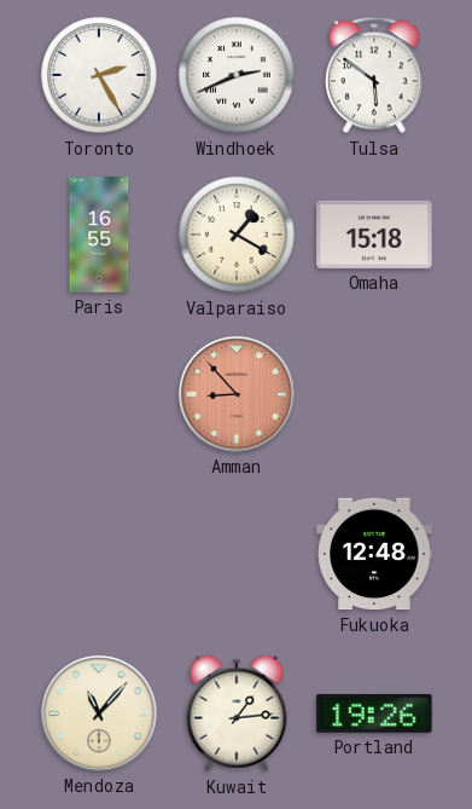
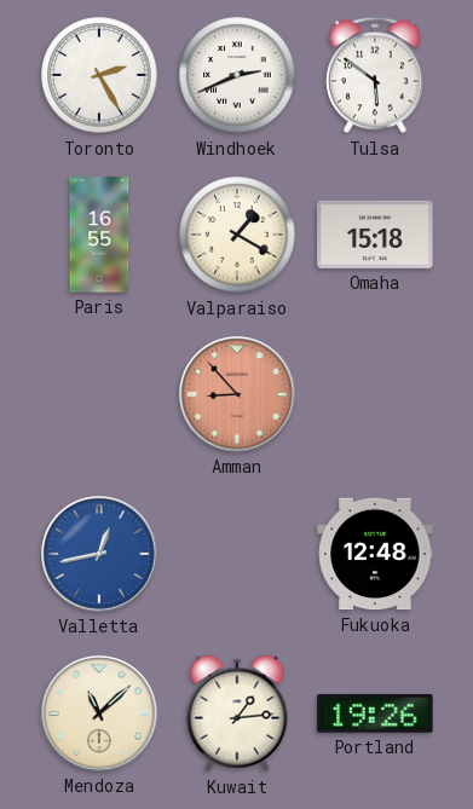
Valletta: none -> 12:43
Mendoza: 11:07 -> 11:08
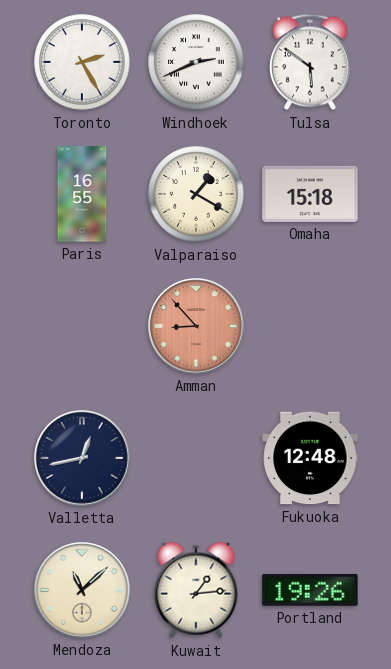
Valletta dial: blue -> navy
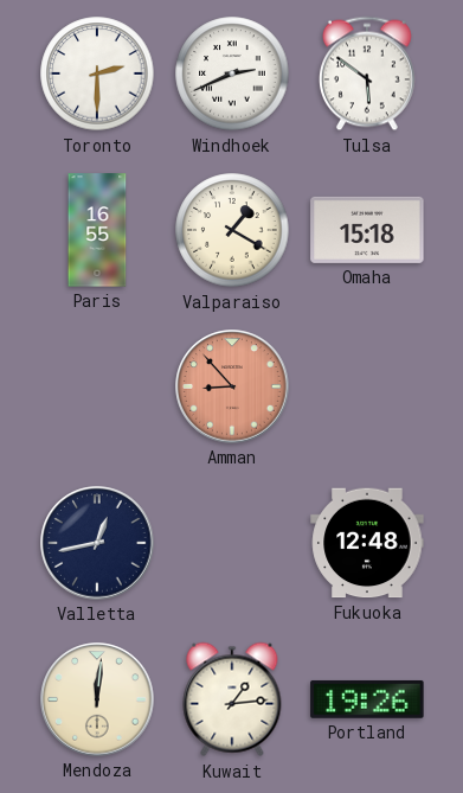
Toronto: 2:25 -> 2:30
Mendoza: 11:08 -> 12:01
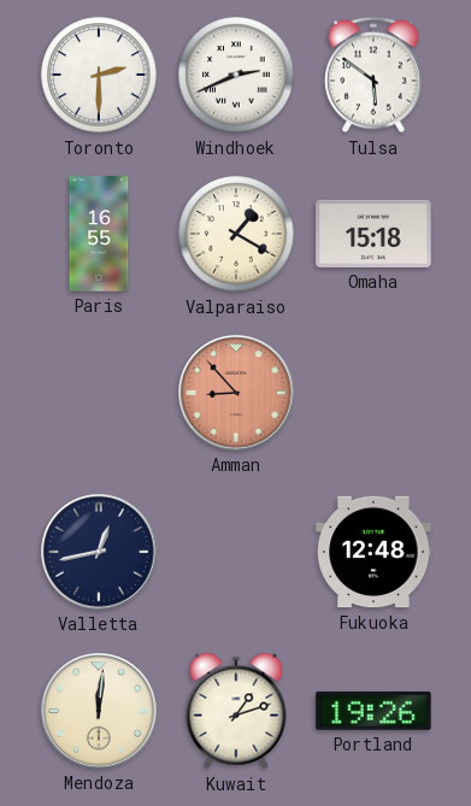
Kuwait: 1:14 -> 1:12
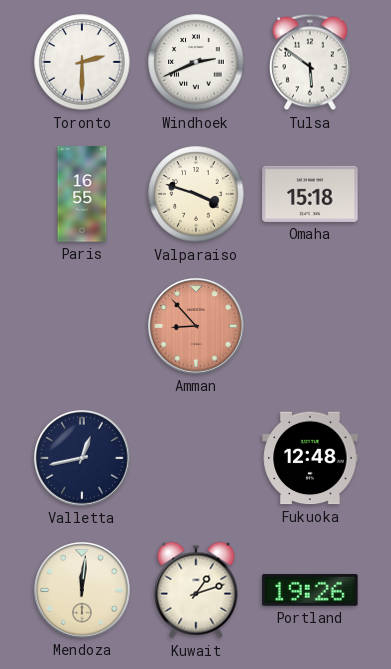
Valparaiso: 1:20 -> 3:48
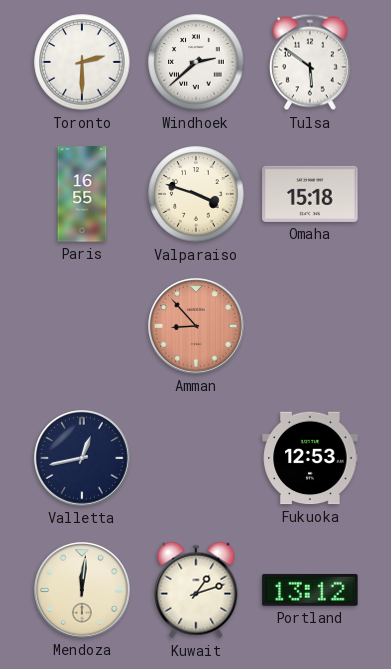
Windhoek: 2:41 -> 2:38
Fukuoka: 12:48 -> 12:53
Portland: 19:26 -> 13:12
